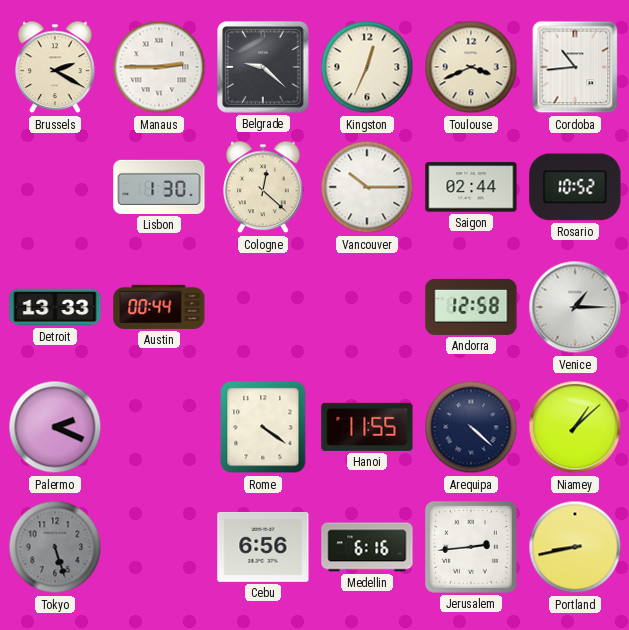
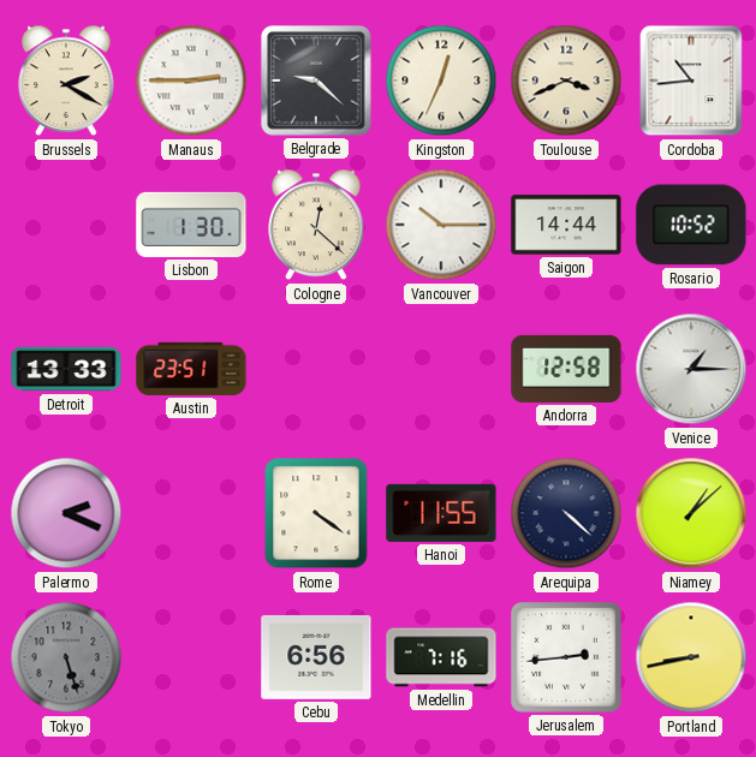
Saigon: 02:44 -> 14:44
Austin: 00:44 -> 23:51
Medellin: 6:16 -> 7:16
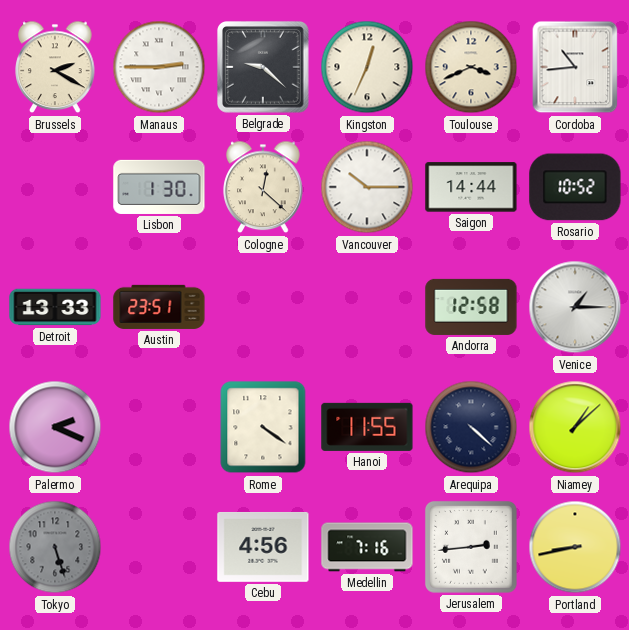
Cebu: 6:56 -> 4:56
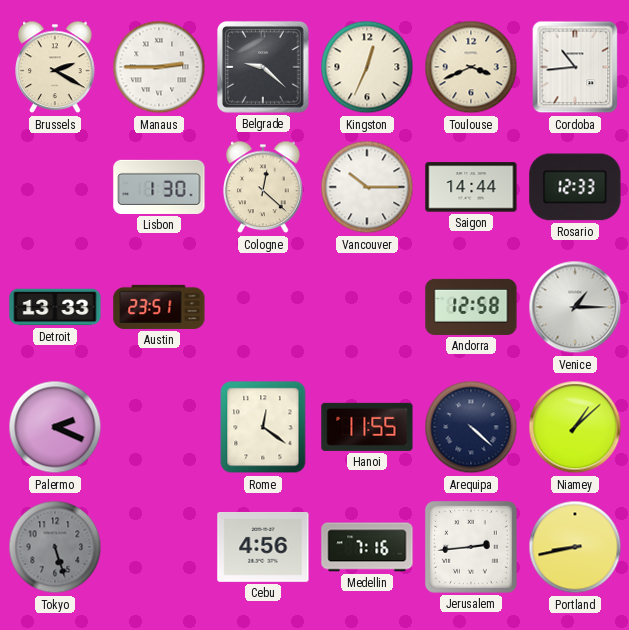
Rosario: 10:52 -> 12:33
Rome: 4:21 -> 12:21
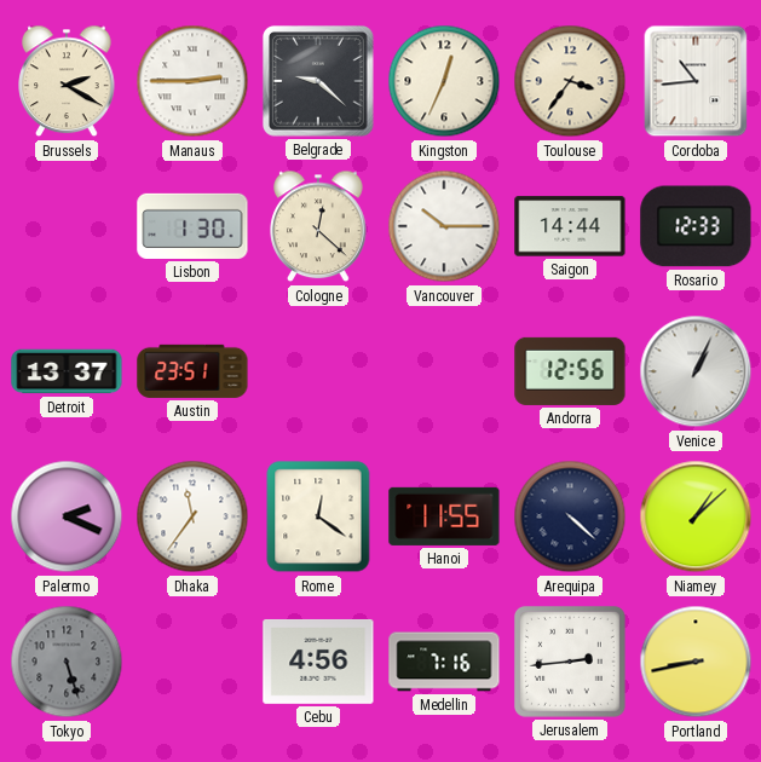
Toulouse: 3:41 -> 3:36
Detroit: 13:33 -> 13:37
Andorra: 12:58 -> 12:56
Venice: 1:15 -> 1:04
Dhaka: none -> 11:36
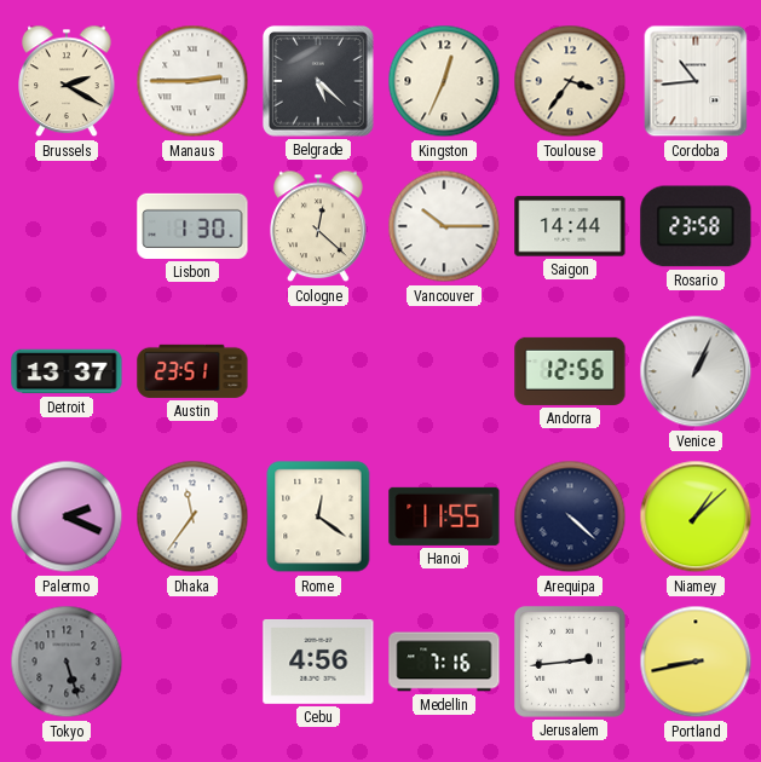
Belgrade: 9:22 -> 5:22
Rosario: 12:33 -> 23:58
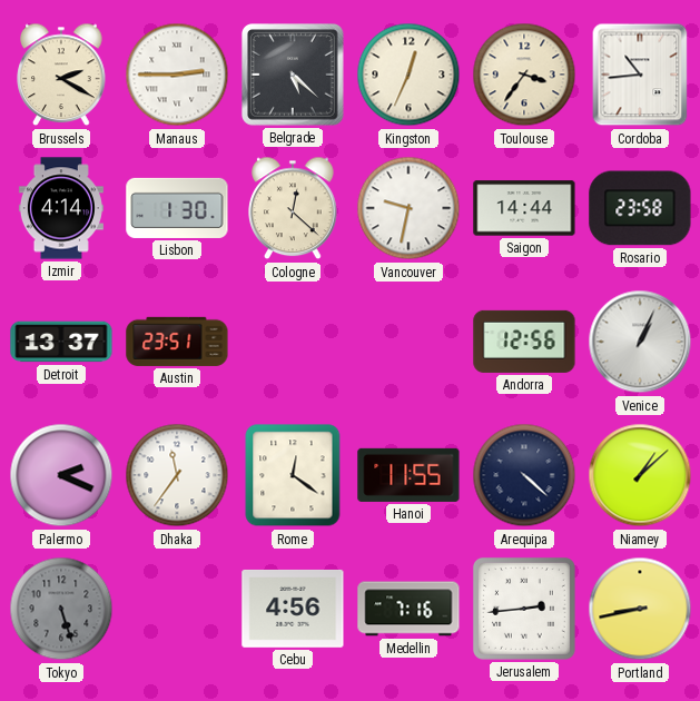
Izmir: none -> 4:14
Vancouver: 10:15 -> 9:32
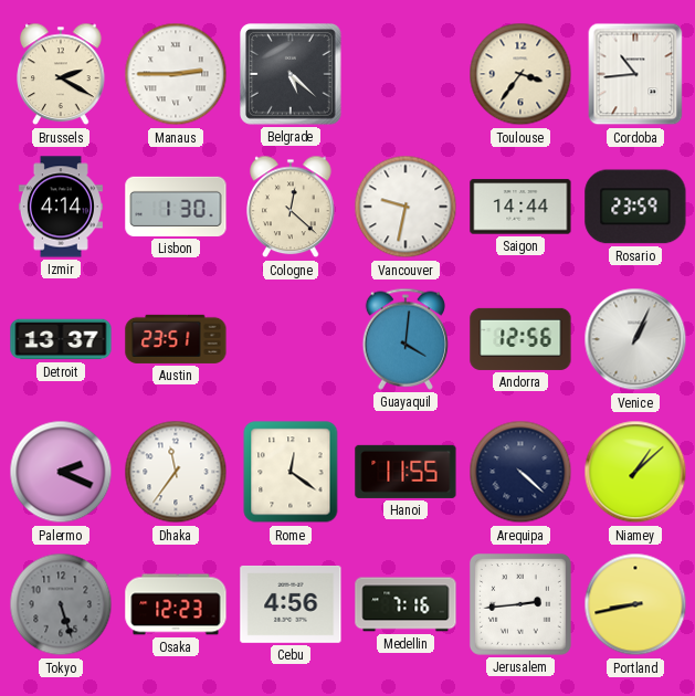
Kingston: 12:34 -> none
Rosario: 23:58 -> 23:59
Guayaquil: none -> 4:01
Osaka: none -> 12:23
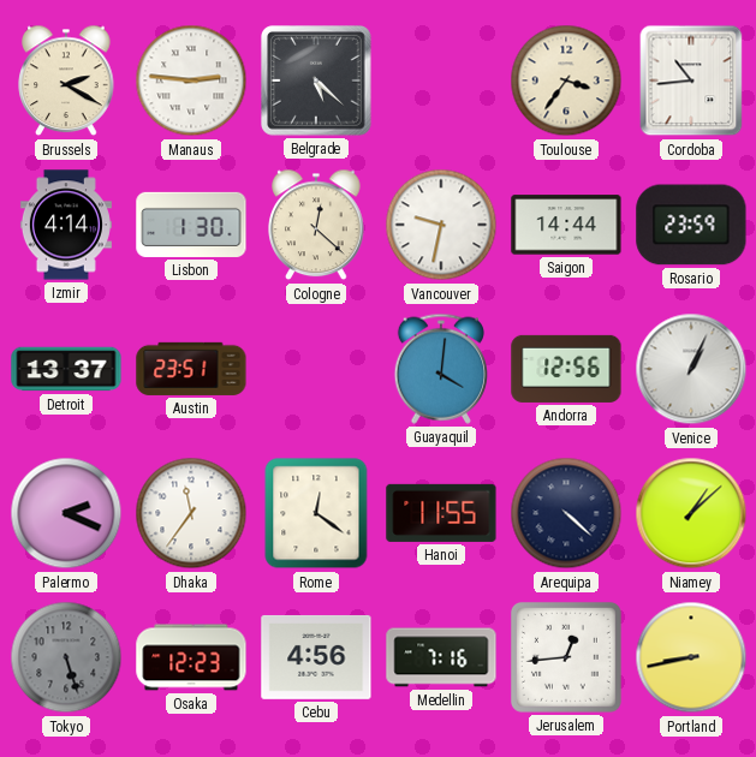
Manaus: 2:45 -> 2:46
Jerusalem: 2:44 -> 12:44
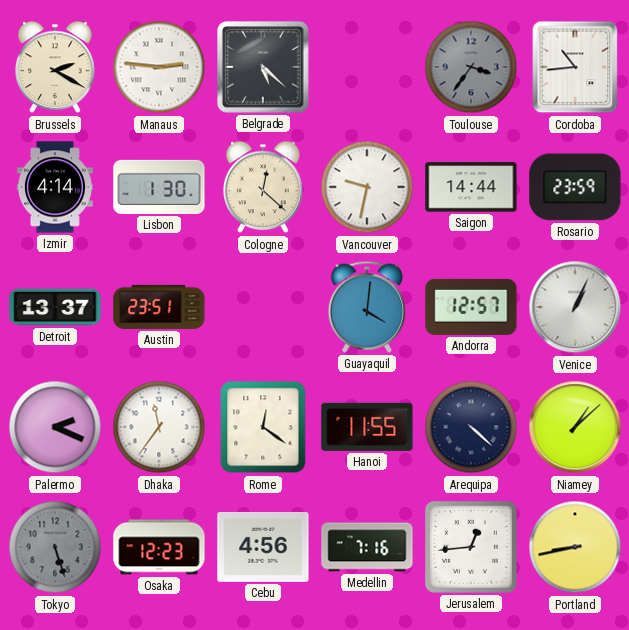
Toulouse dial: cream -> grey
Andorra: 12:56 -> 12:57
